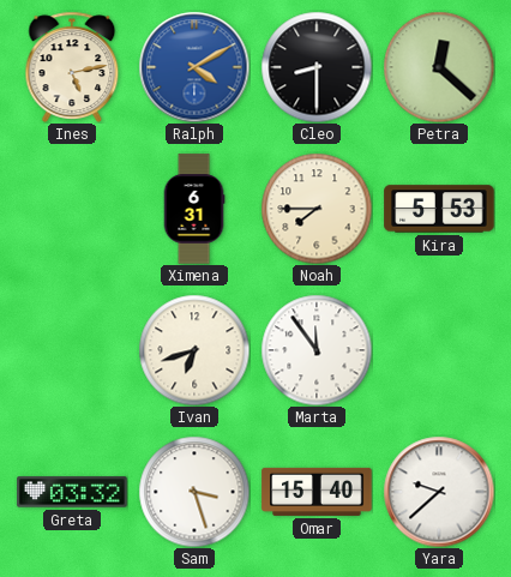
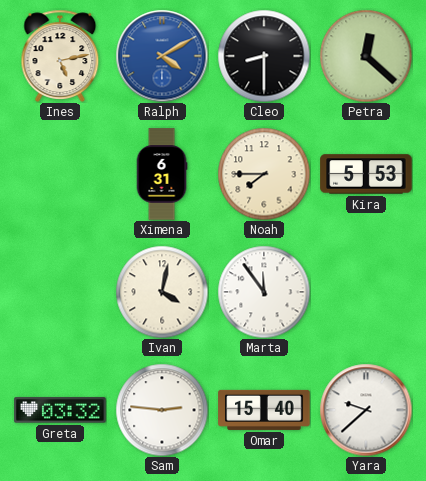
Ivan: 6:42 -> 4:02
Sam: 3:27 -> 2:46
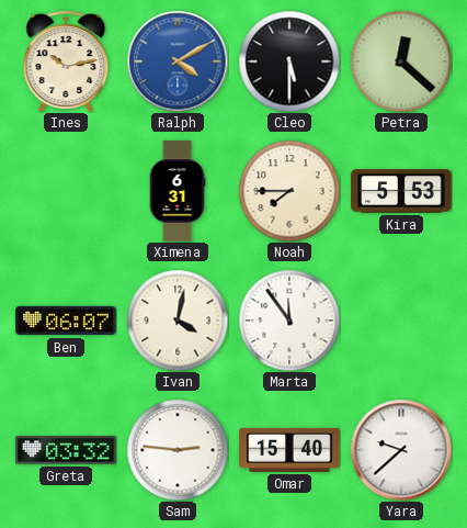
Ines: 5:13 -> 10:13
Cleo: 8:30 -> 5:30
Ben: none -> 06:07
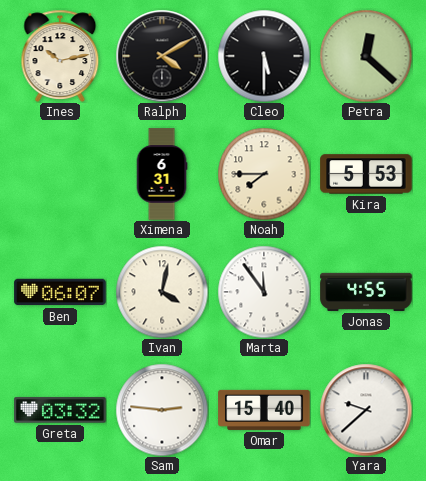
Ralph dial: blue -> black
Jonas: none -> 4:55
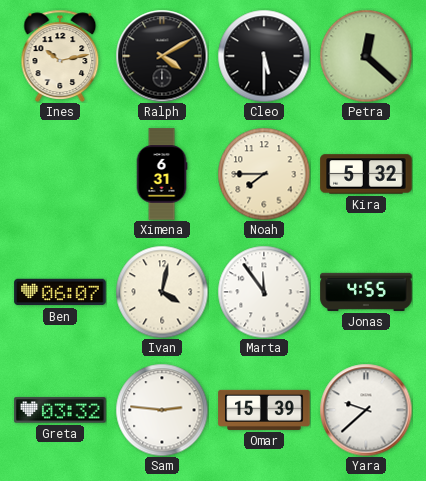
Kira: 5:53 -> 5:32
Omar: 15:40 -> 15:39
